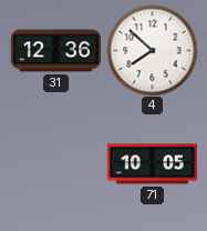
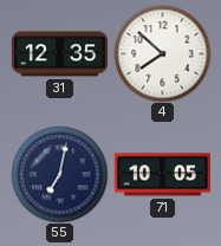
31: 12:36 -> 12:35
55: none -> 7:02
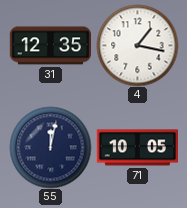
4: 7:52 -> 1:17
55: 7:02 -> 12:02
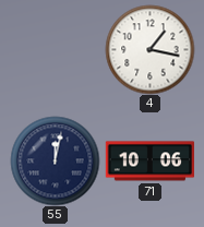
31: 12:35 -> none
71: 10:05 -> 10:06
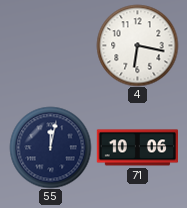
4: 1:17 -> 6:17
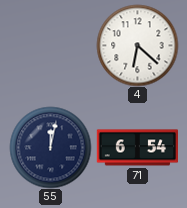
4: 6:17 -> 6:22
71: 10:06 -> 6:54
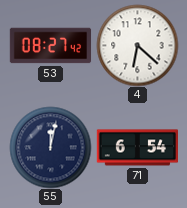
53: none -> 08:27
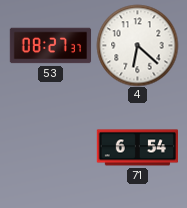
53: 08:27:42 -> 08:27:37
55: 12:02 -> none
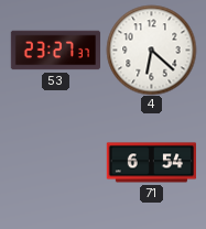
53: 08:27 -> 23:27
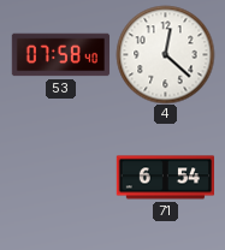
53: 23:27 -> 07:58
4: 6:22 -> 12:22
